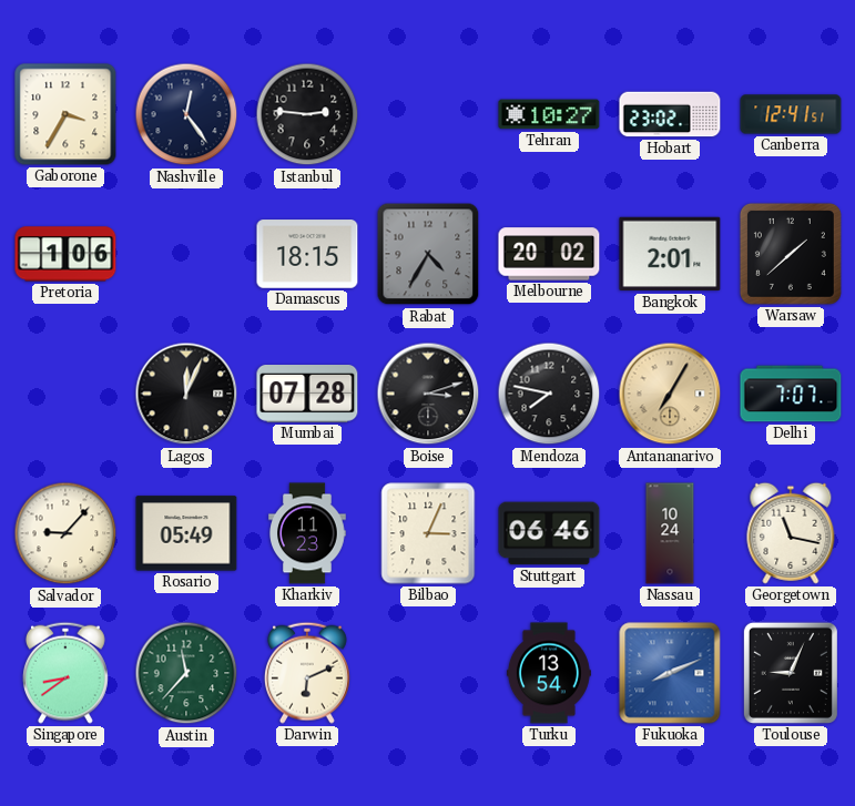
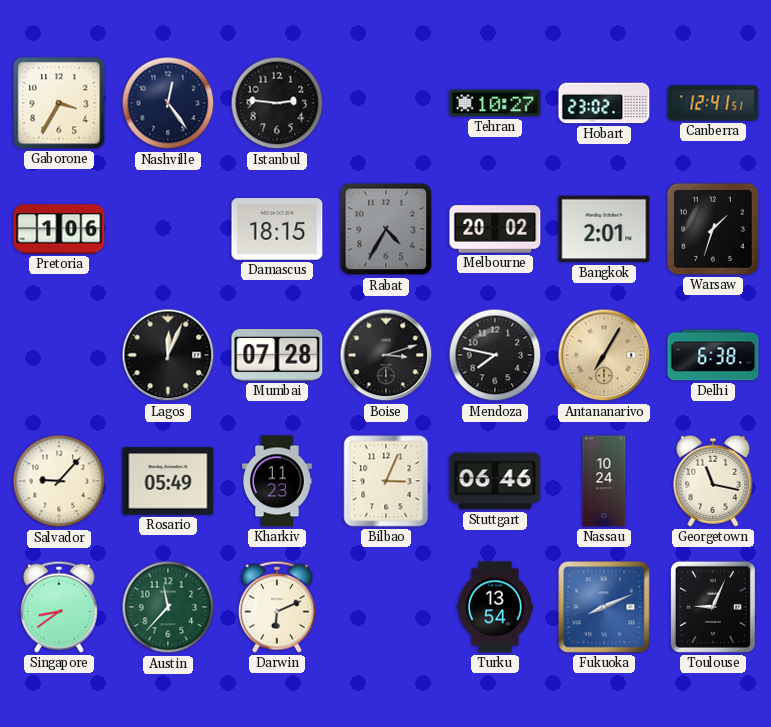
Warsaw: 1:38 -> 1:33
Delhi: 7:07 -> 6:38
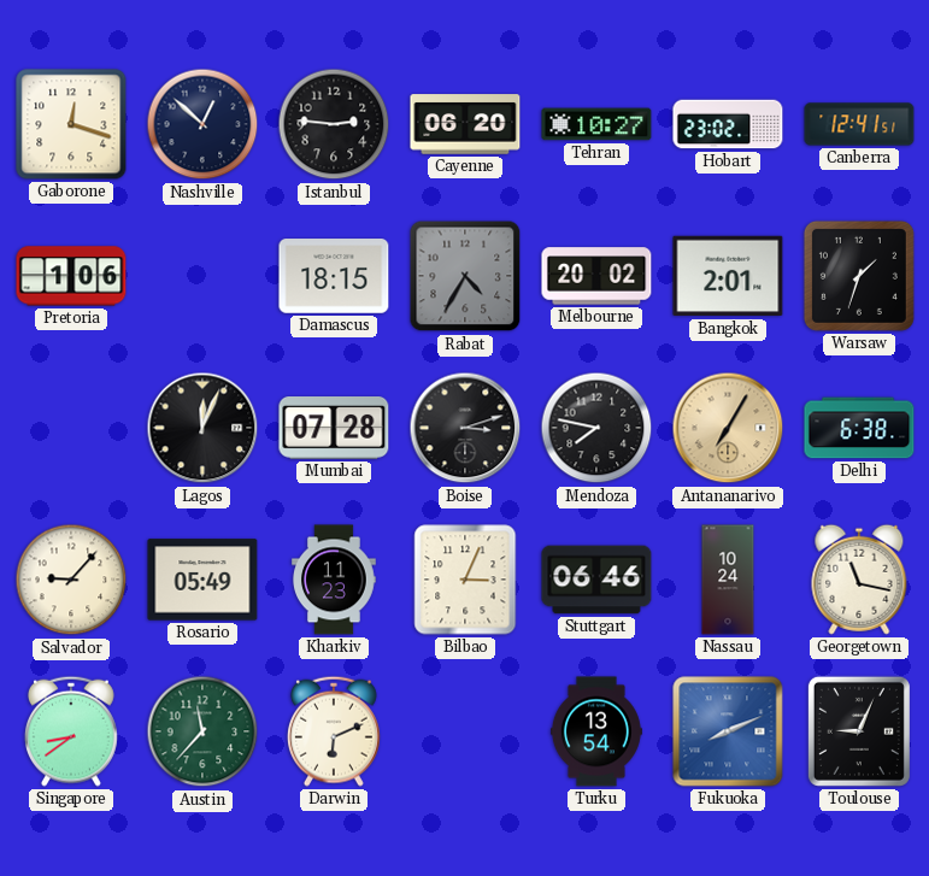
Gaborone: 3:35 -> 12:18
Nashville: 12:24 -> 12:52
Cayenne: none -> 06:20
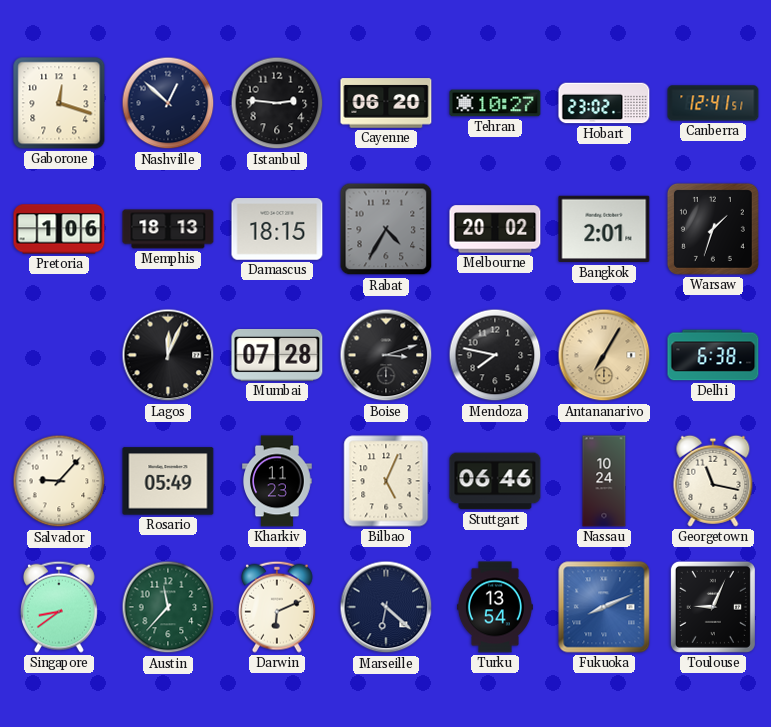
Memphis: none -> 18:13
Bilbao: 3:04 -> 5:04
Marseille: none -> 6:22
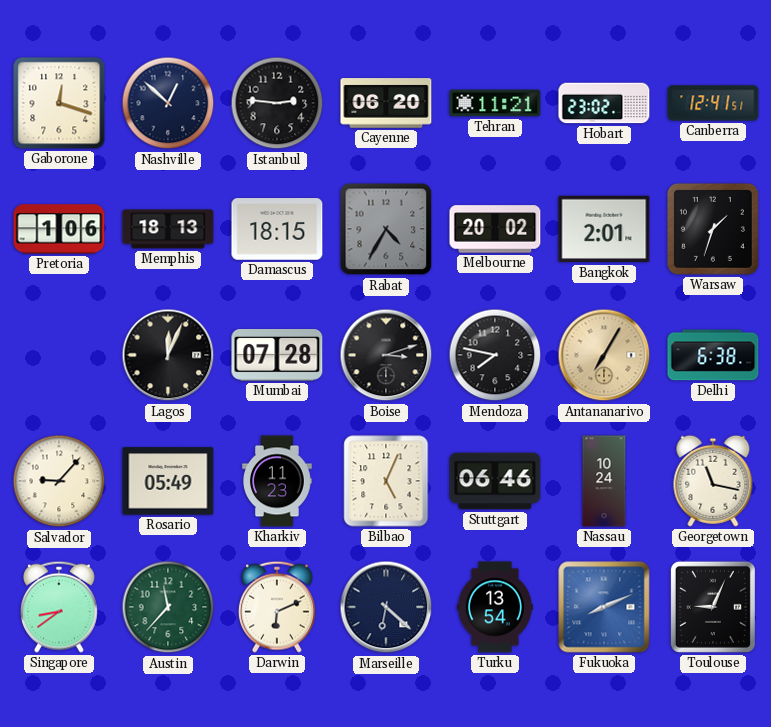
Tehran: 10:27 -> 11:21
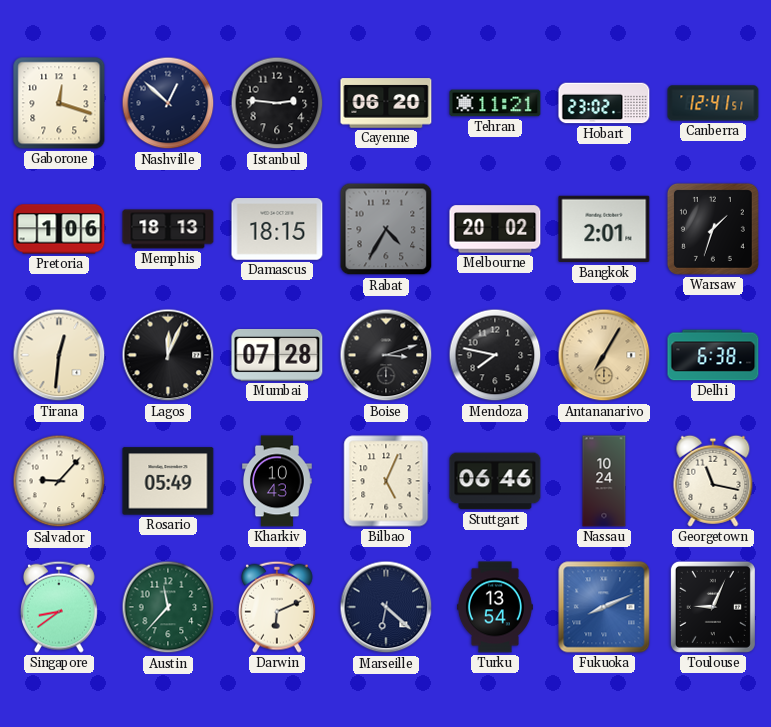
Tirana: none -> 12:31
Kharkiv: 11:23 -> 10:43
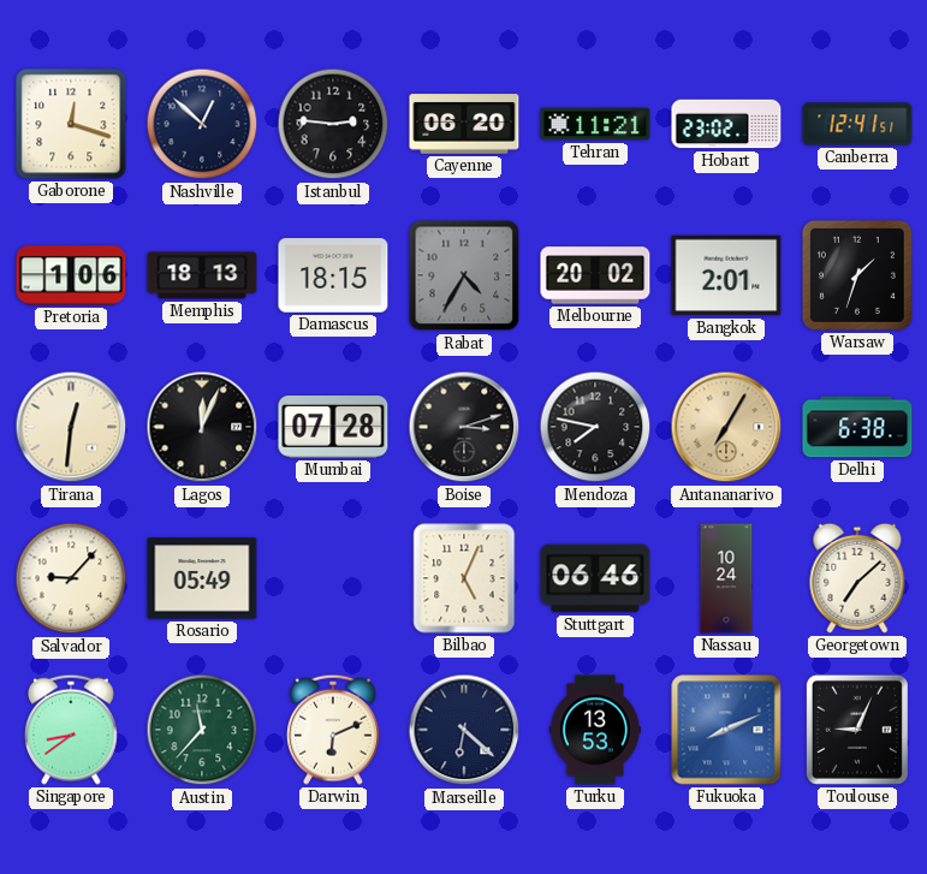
Kharkiv: 10:43 -> none
Georgetown: 11:17 -> 7:08
Turku: 13:54 -> 13:53
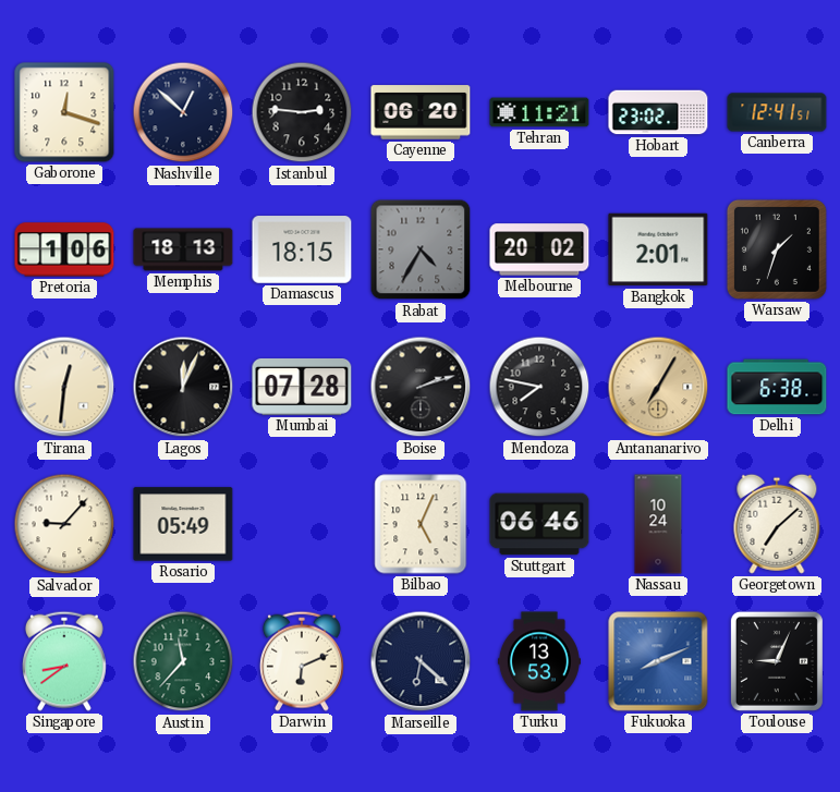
Boise: 3:12 -> 2:12
